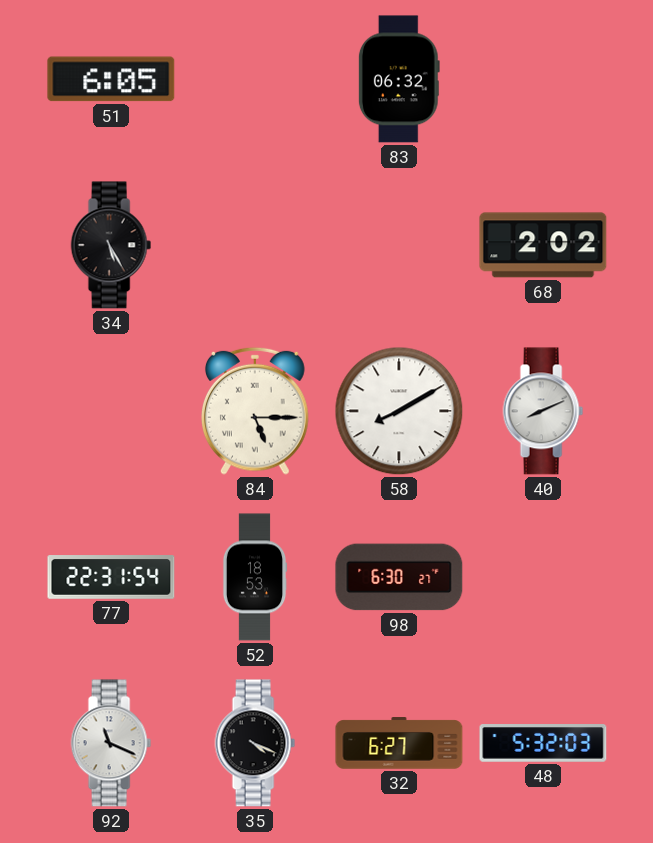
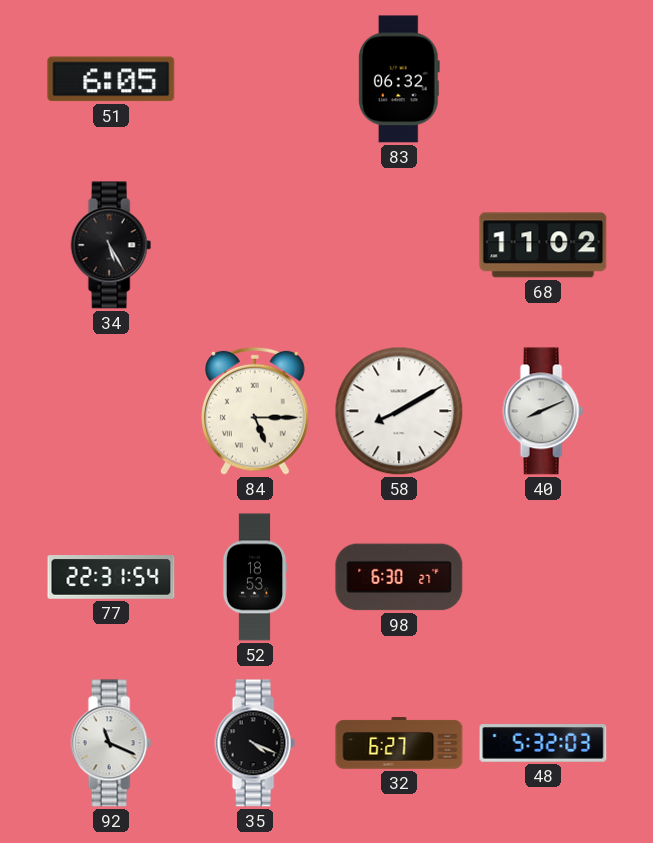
68: 2:02 -> 11:02
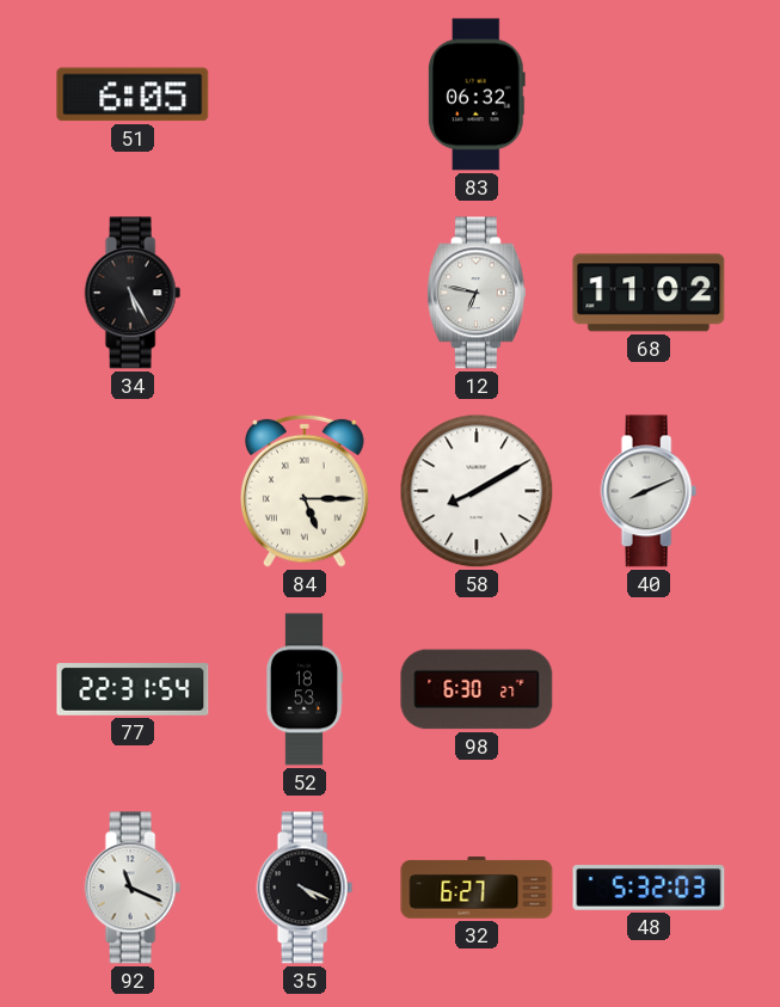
12: none -> 6:47
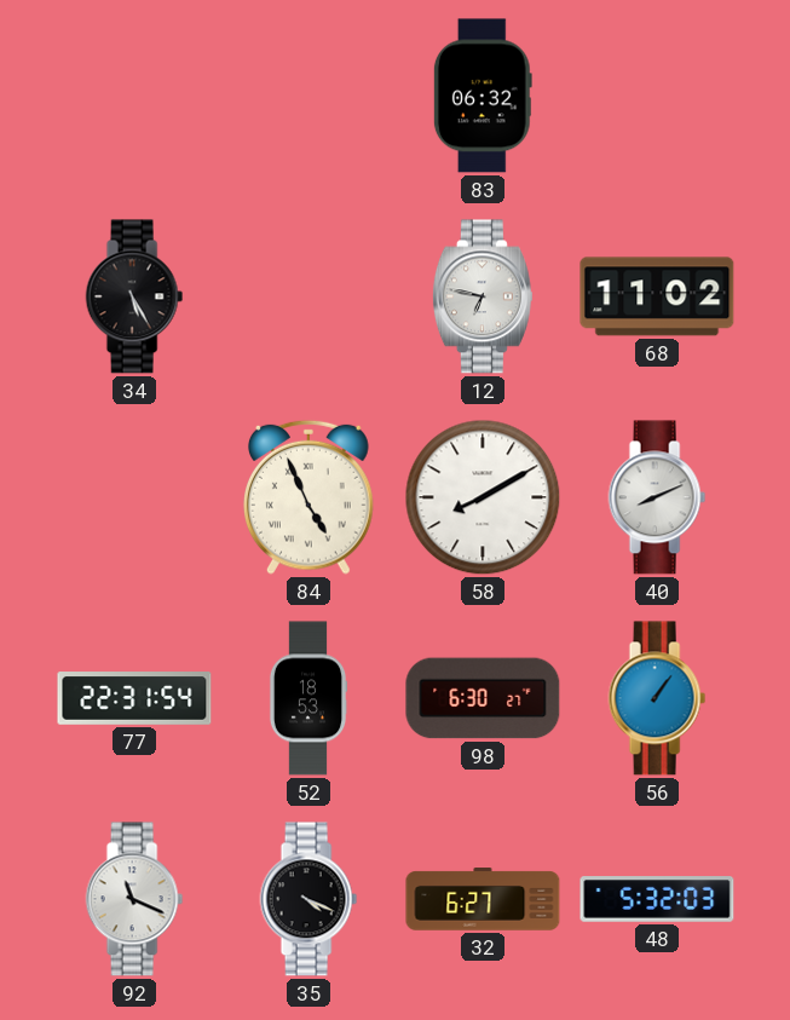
51: 6:05 -> none
84: 5:15 -> 4:56
56: none -> 1:06
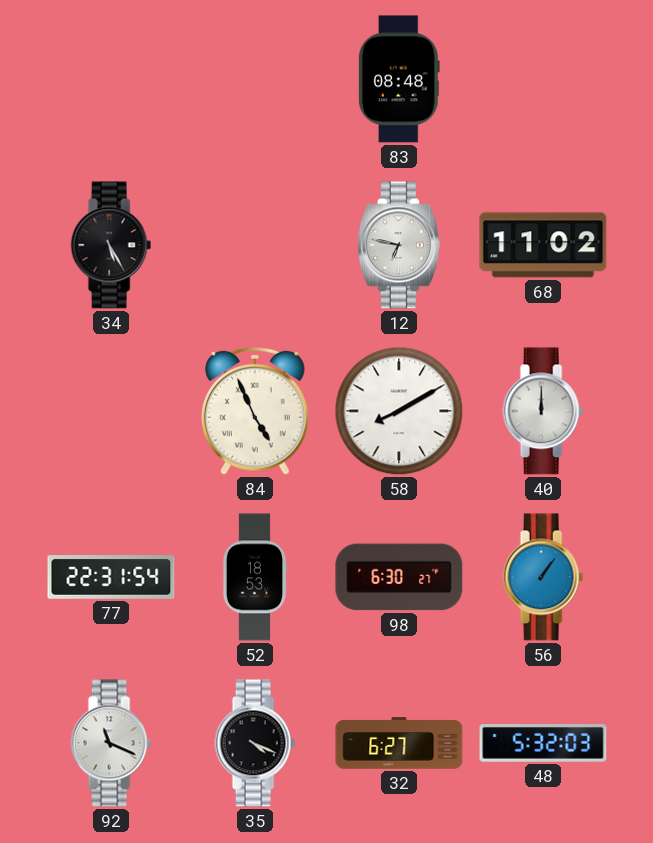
83: 06:32 -> 08:48
40: 8:11 -> 12:00
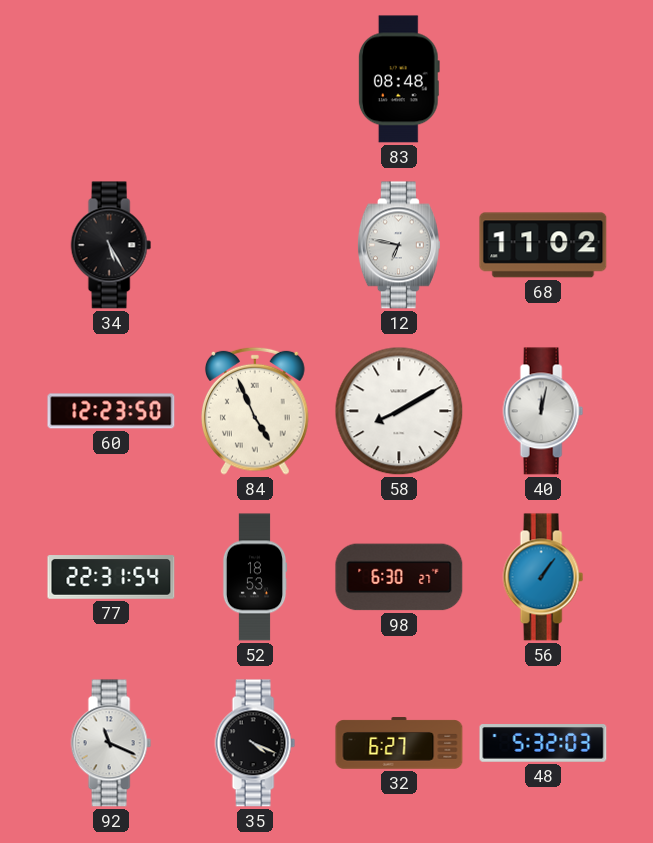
60: none -> 12:23
40: 12:00 -> 12:02
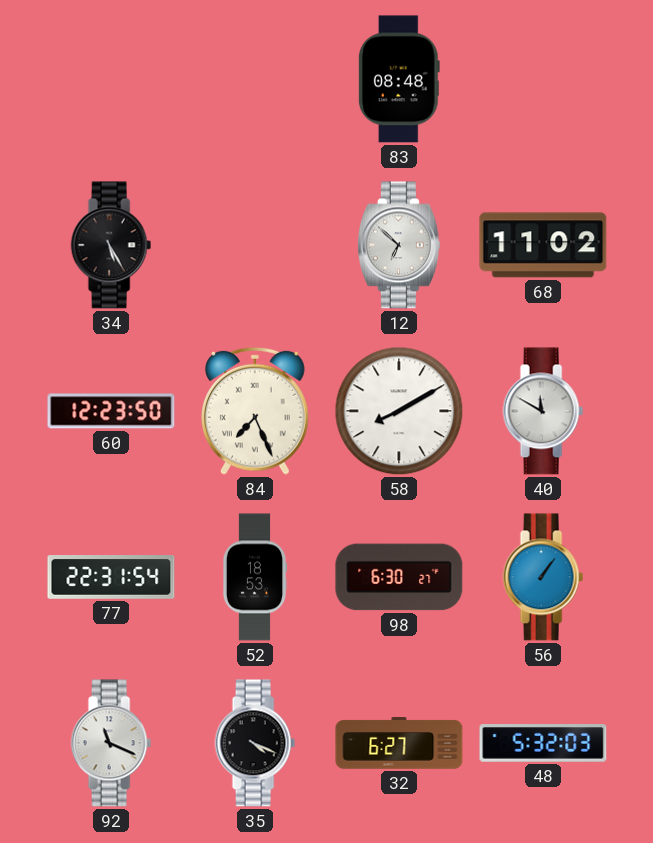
12: 6:47 -> 6:52
84: 4:56 -> 7:26
40: 12:02 -> 11:50
